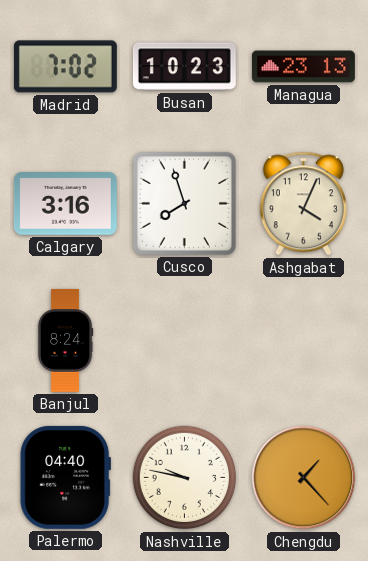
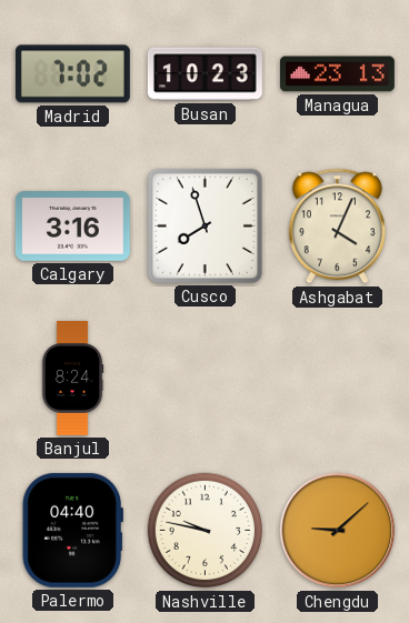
Chengdu: 1:23 -> 9:08
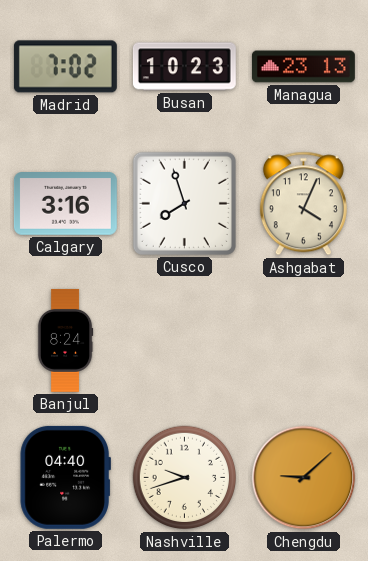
Nashville: 9:47 -> 9:42
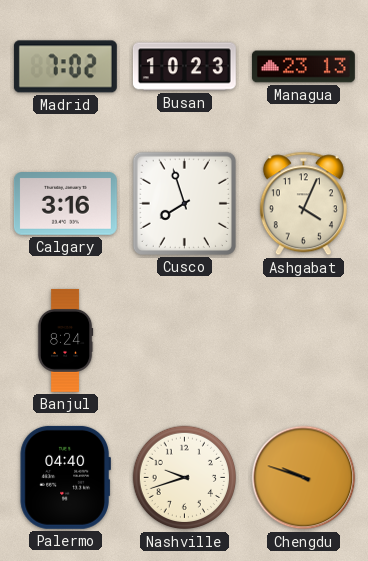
Chengdu: 9:08 -> 9:48
